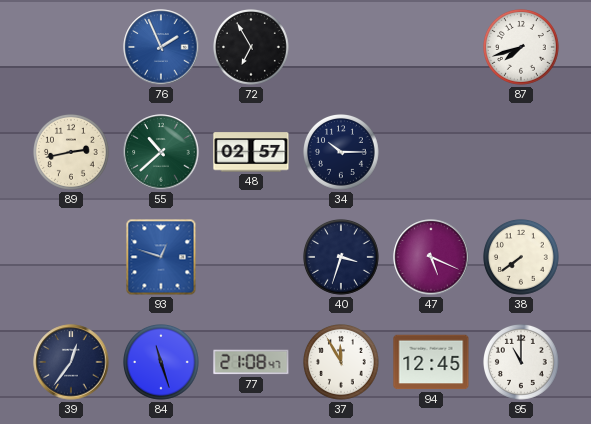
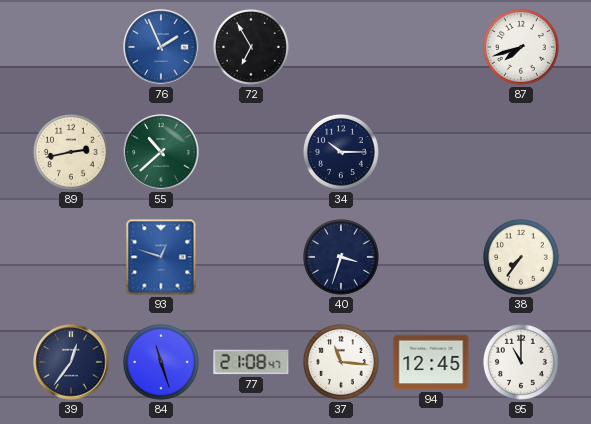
48: 02:57 -> none
47: 5:19 -> none
38: 7:39 -> 7:36
37: 11:55 -> 11:16
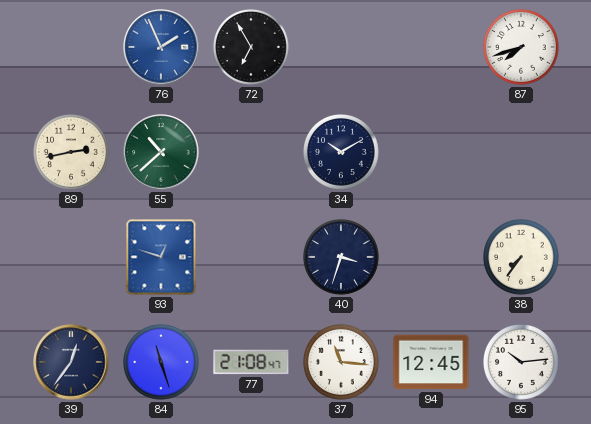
34: 10:15 -> 10:10
95: 11:00 -> 10:14
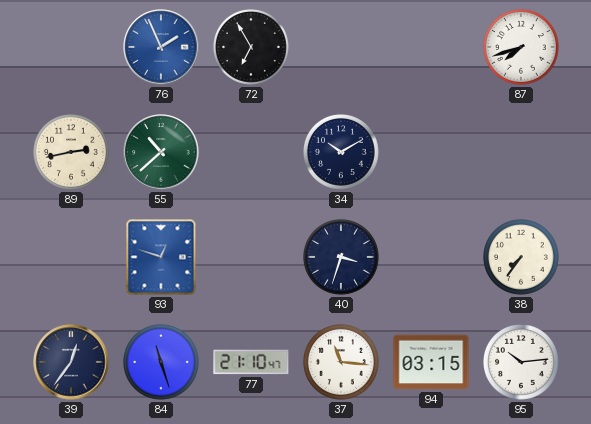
77: 21:08 -> 21:10
94: 12:45 -> 03:15
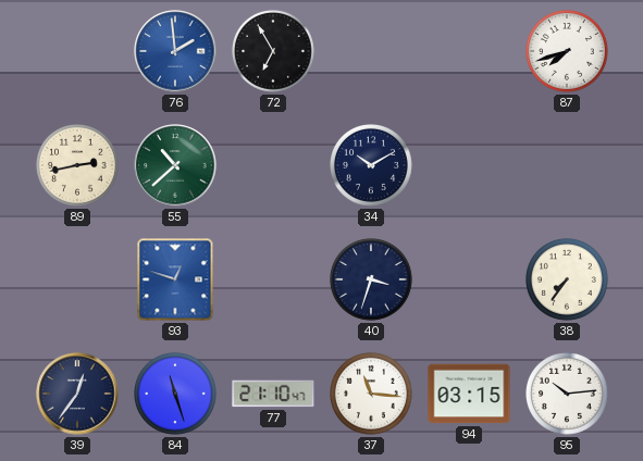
76: 1:56 -> 1:59
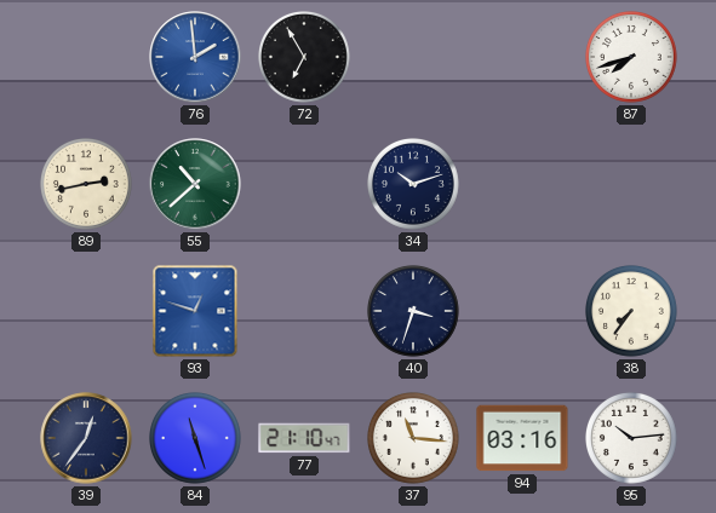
34: 10:10 -> 10:12
94: 03:15 -> 03:16
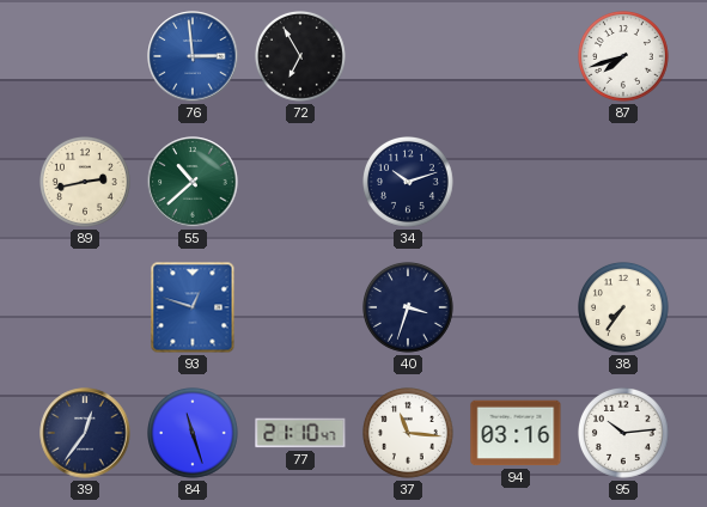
76: 1:59 -> 2:59
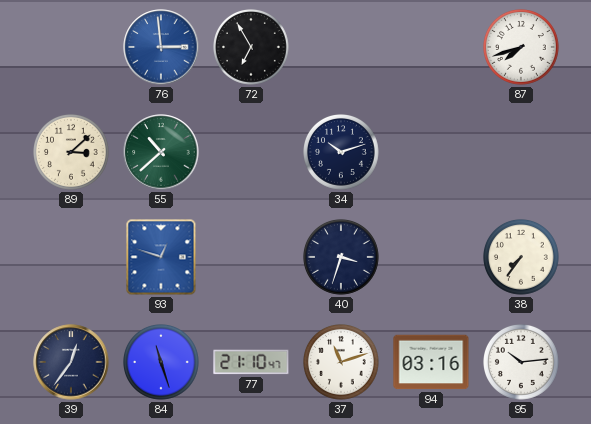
89: 2:43 -> 3:08
37: 11:16 -> 11:12
